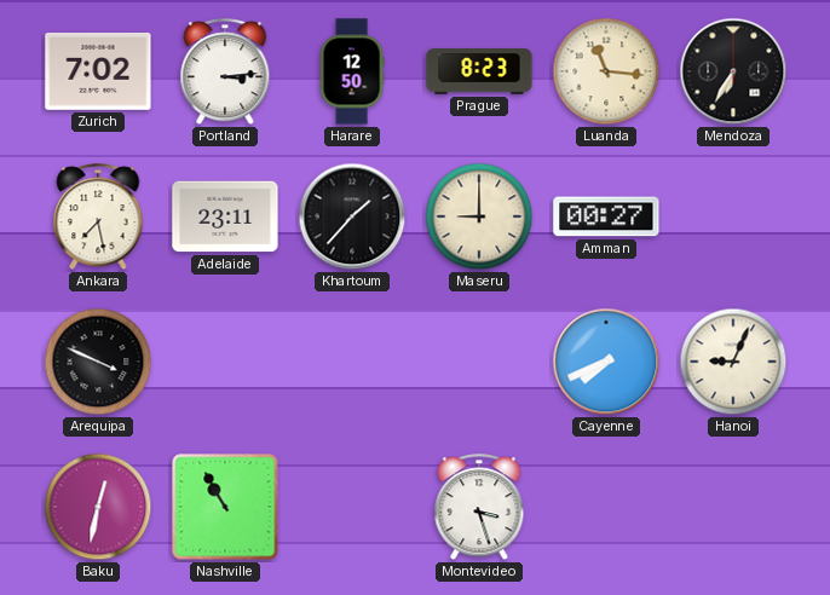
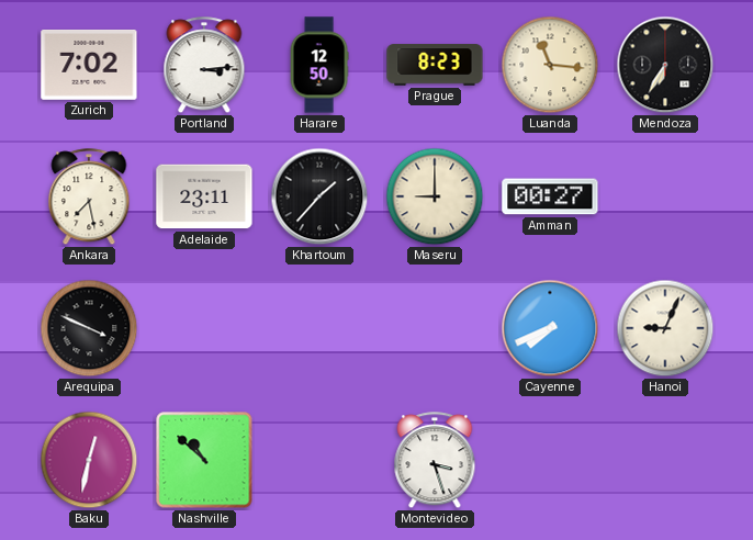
Nashville: 10:55 -> 10:52
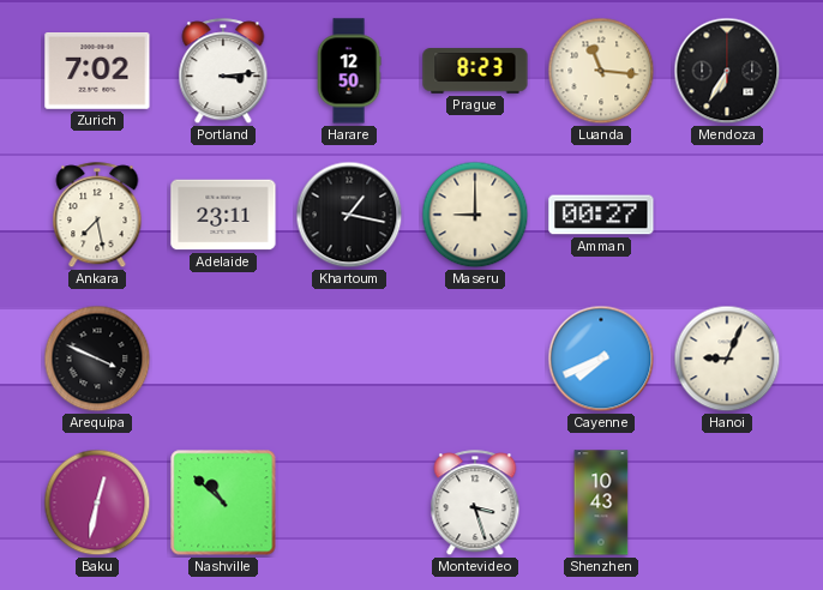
Khartoum: 1:37 -> 1:17
Shenzhen: none -> 10:43
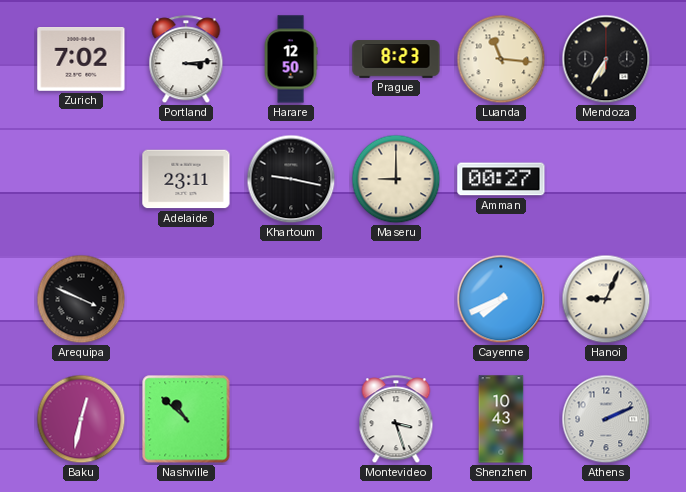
Ankara: 7:28 -> none
Khartoum: 1:17 -> 9:17
Athens: none -> 2:11
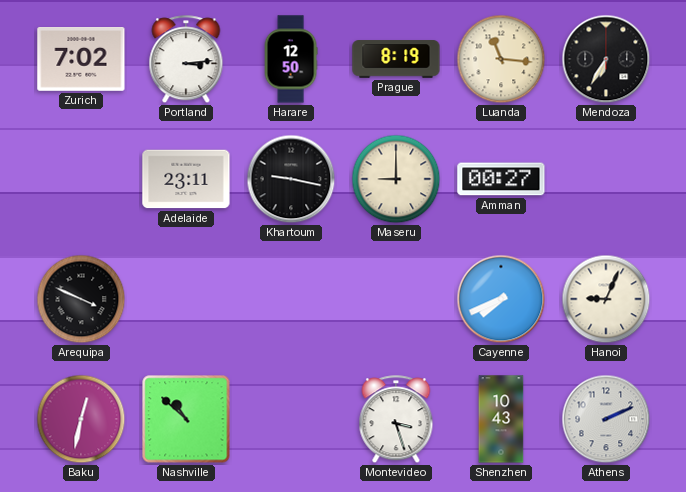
Prague: 8:23 -> 8:19
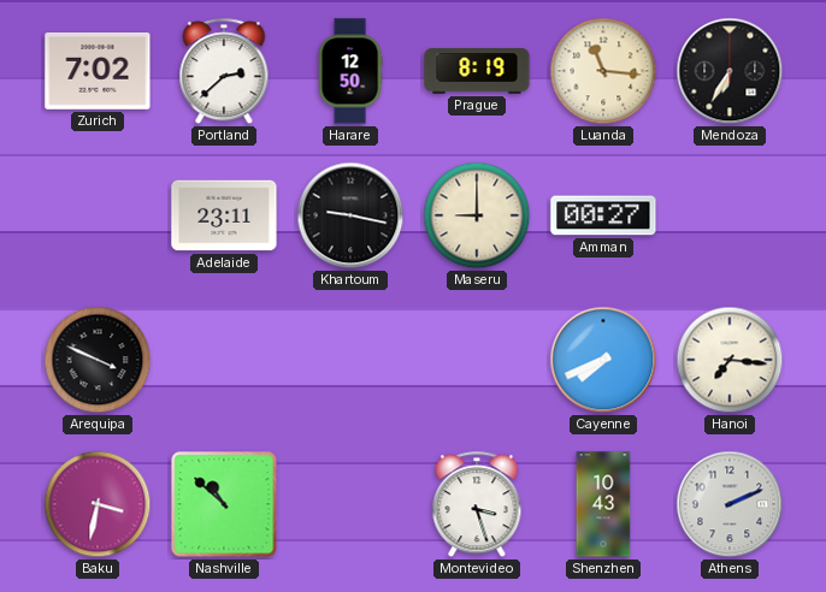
Portland: 3:14 -> 2:38
Hanoi: 9:04 -> 7:16
Baku: 12:32 -> 3:32
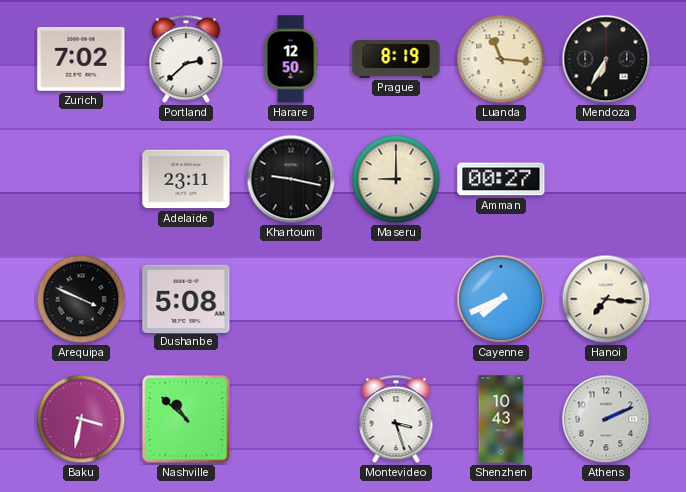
Dushanbe: none -> 5:08
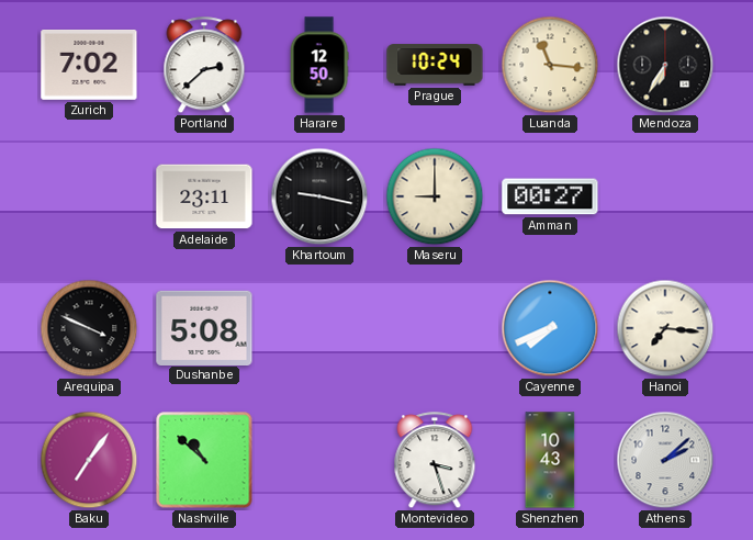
Prague: 8:19 -> 10:24
Baku: 3:32 -> 7:06
Athens: 2:11 -> 2:08
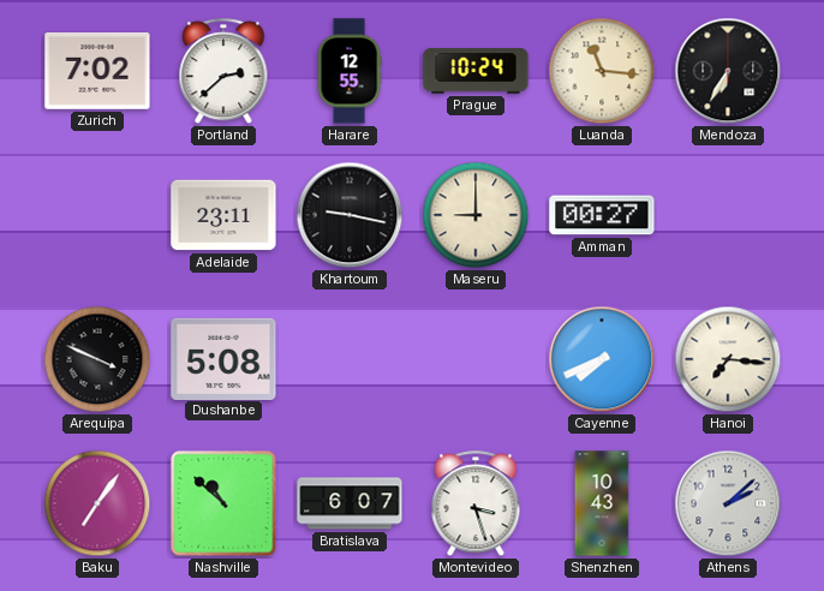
Harare: 12:50 -> 12:55
Bratislava: none -> 6:07
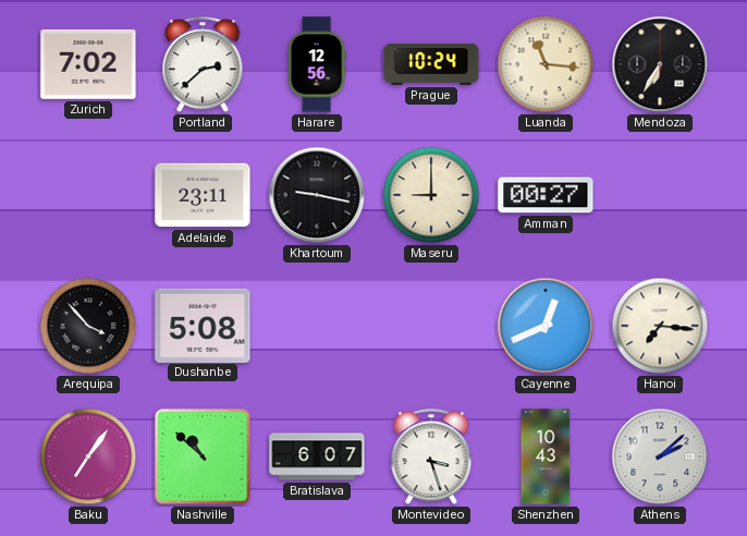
Harare: 12:55 -> 12:56
Arequipa: 3:49 -> 3:53
Cayenne: 7:41 -> 12:41
